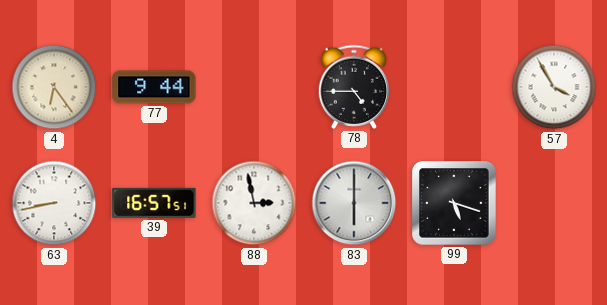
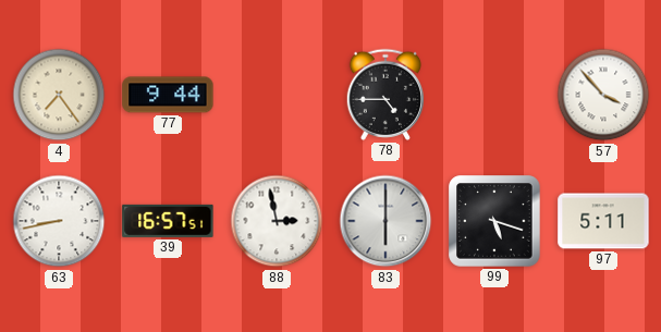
4: 6:24 -> 7:24
57: 3:55 -> 3:53
97: none -> 5:11
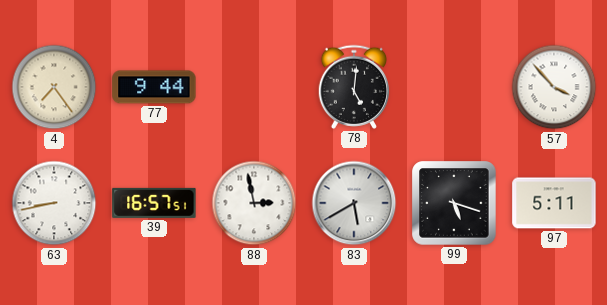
78: 4:45 -> 5:01
83: 6:00 -> 5:40
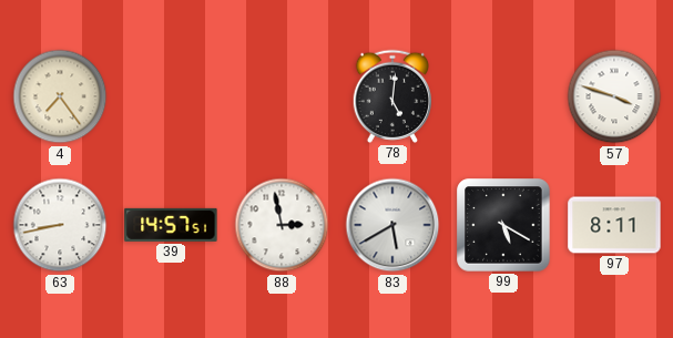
77: 9:44 -> none
57: 3:53 -> 3:48
39: 16:57 -> 14:57
99: 5:18 -> 5:20
97: 5:11 -> 8:11
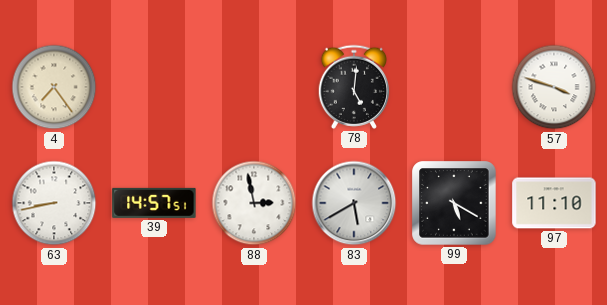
97: 8:11 -> 11:10
